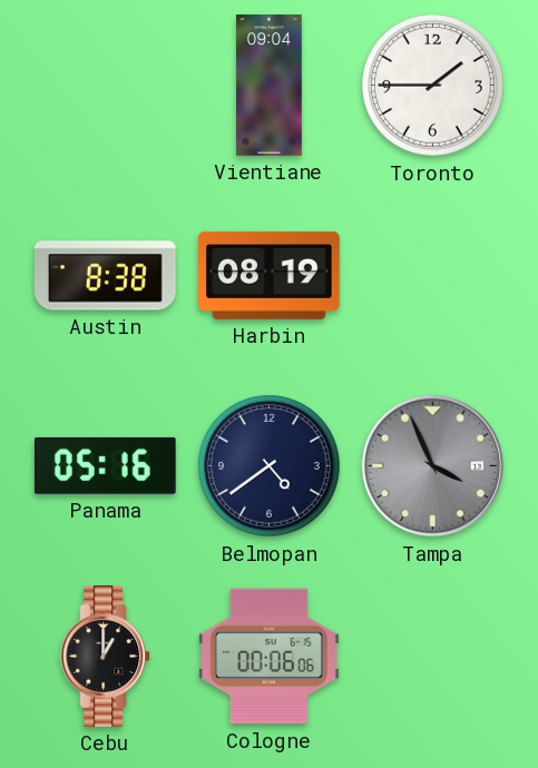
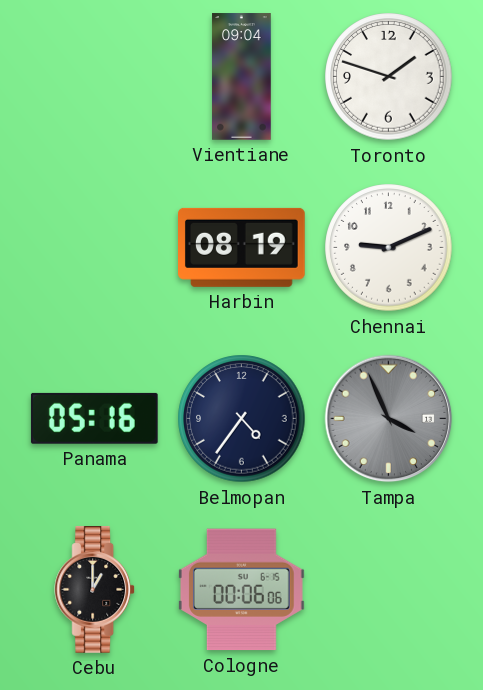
Toronto: 1:45 -> 1:48
Austin: 8:38 -> none
Chennai: none -> 9:11
Belmopan: 4:39 -> 4:36
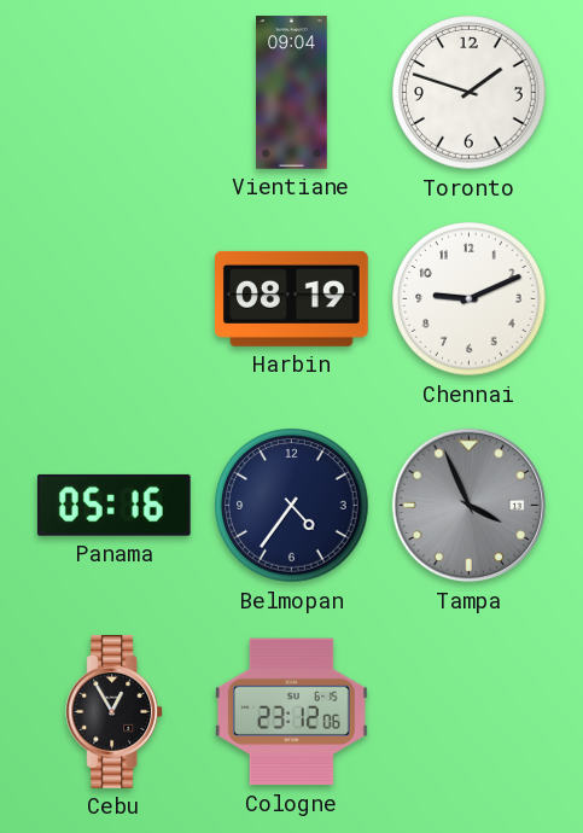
Cebu: 1:00 -> 12:55
Cologne: 00:06 -> 23:12
